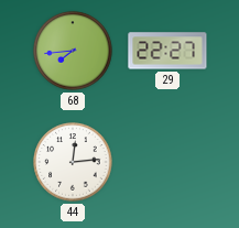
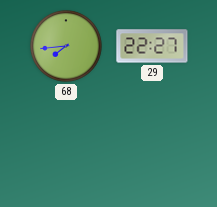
44: 12:14 -> none
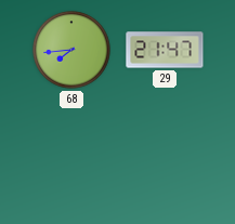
29: 22:27 -> 21:47
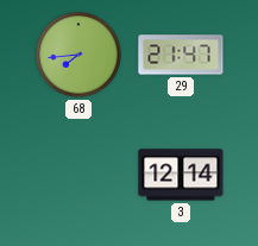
3: none -> 12:14
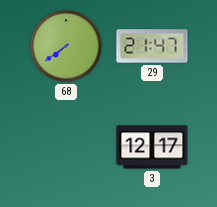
68: 7:44 -> 7:39
3: 12:14 -> 12:17
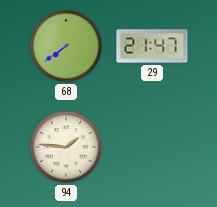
94: none -> 1:46
3: 12:17 -> none
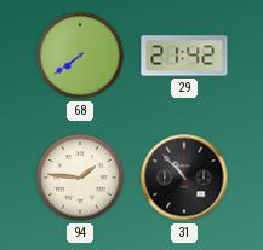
29: 21:47 -> 21:42
31: none -> 10:53
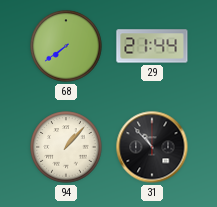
29: 21:42 -> 21:44
94: 1:46 -> 1:07
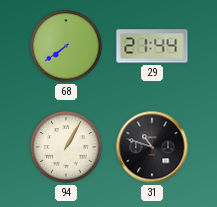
94: 1:07 -> 1:05
31: 10:53 -> 10:48
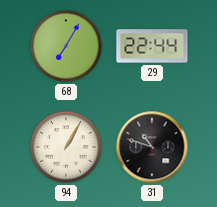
68: 7:39 -> 7:05
29: 21:44 -> 22:44
